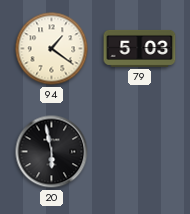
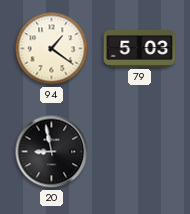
20: 5:58 -> 8:58
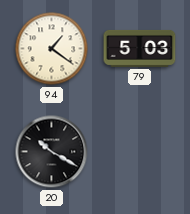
20: 8:58 -> 10:20
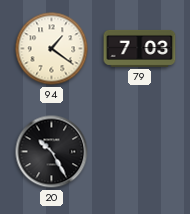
79: 5:03 -> 7:03
20: 10:20 -> 10:25
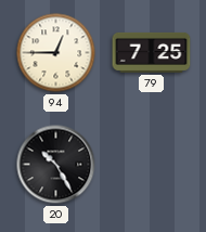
94: 1:21 -> 12:45
79: 7:03 -> 7:25
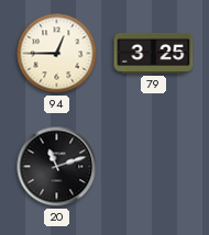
79: 7:25 -> 3:25
20: 10:25 -> 11:12
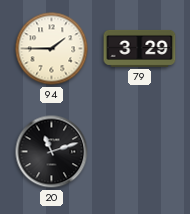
94: 12:45 -> 1:45
79: 3:25 -> 3:29
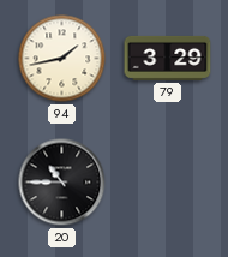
94: 1:45 -> 1:43
20: 11:12 -> 10:45
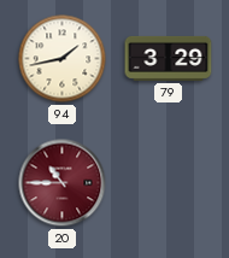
20 dial: black -> burgundy
